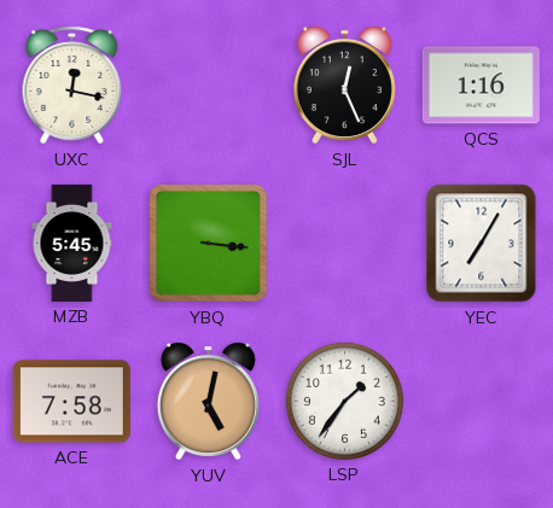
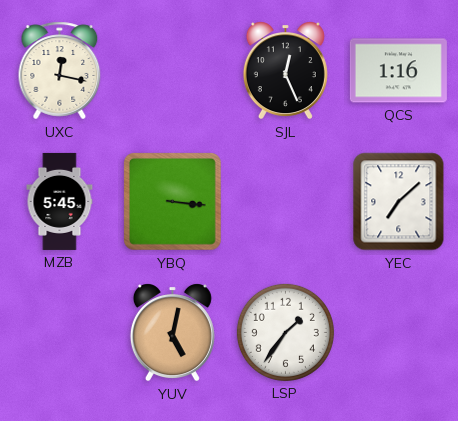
YEC: 7:05 -> 7:08
ACE: 7:58 -> none
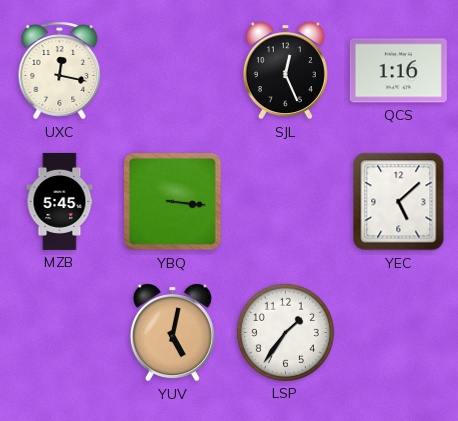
YEC: 7:08 -> 5:08
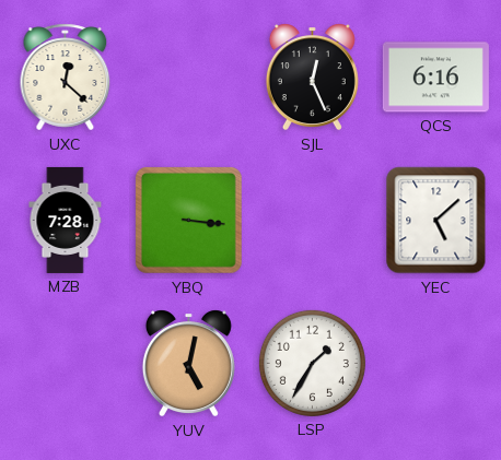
UXC: 12:17 -> 12:22
QCS: 1:16 -> 6:16
MZB: 5:45 -> 7:28
LSP: 1:36 -> 1:35
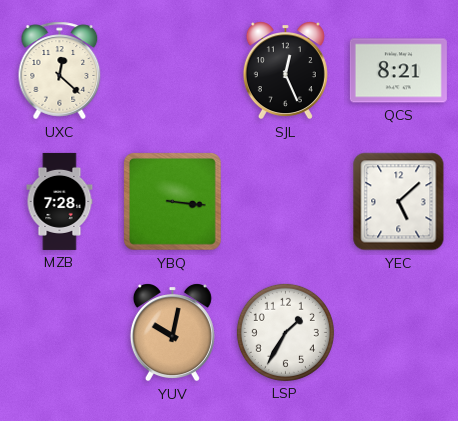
QCS: 6:16 -> 8:21
YUV: 5:02 -> 10:02
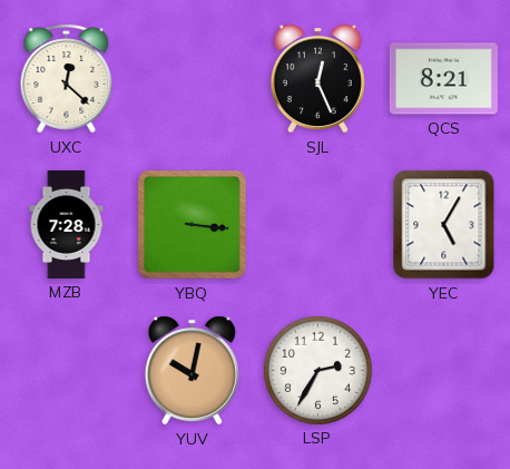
YEC: 5:08 -> 5:05
LSP: 1:35 -> 2:35
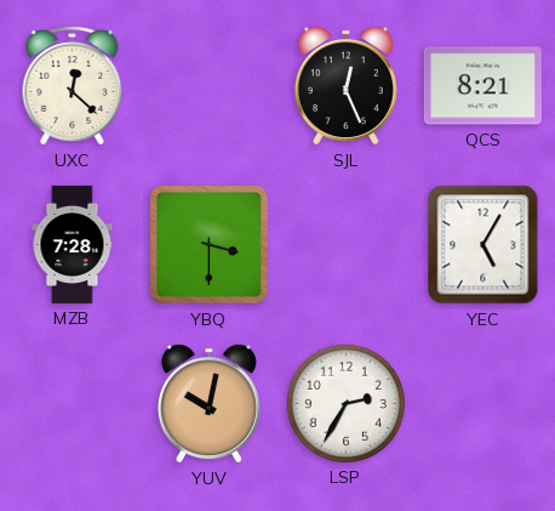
YBQ: 3:16 -> 3:30
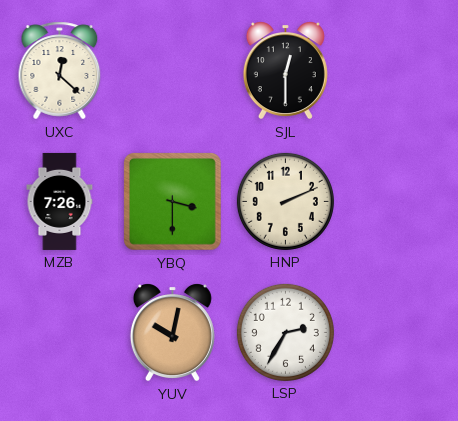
SJL: 12:26 -> 12:30
QCS: 8:21 -> none
MZB: 7:28 -> 7:26
HNP: none -> 2:11
YEC: 5:05 -> none
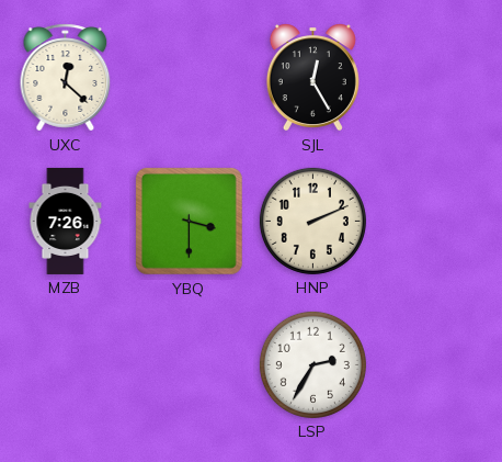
SJL: 12:30 -> 12:25
YUV: 10:02 -> none
